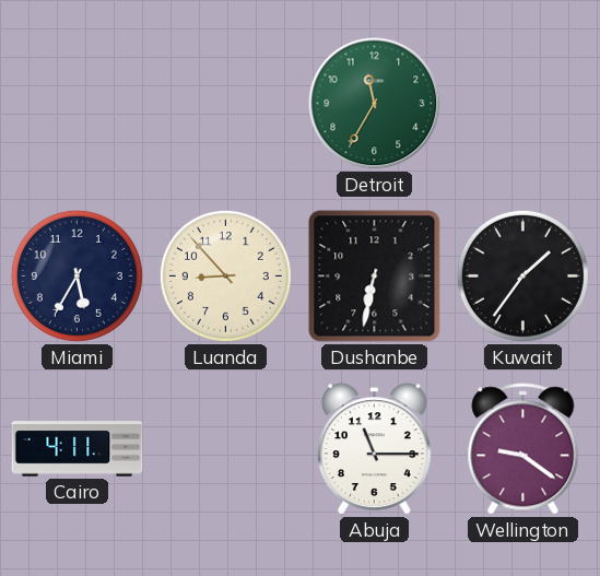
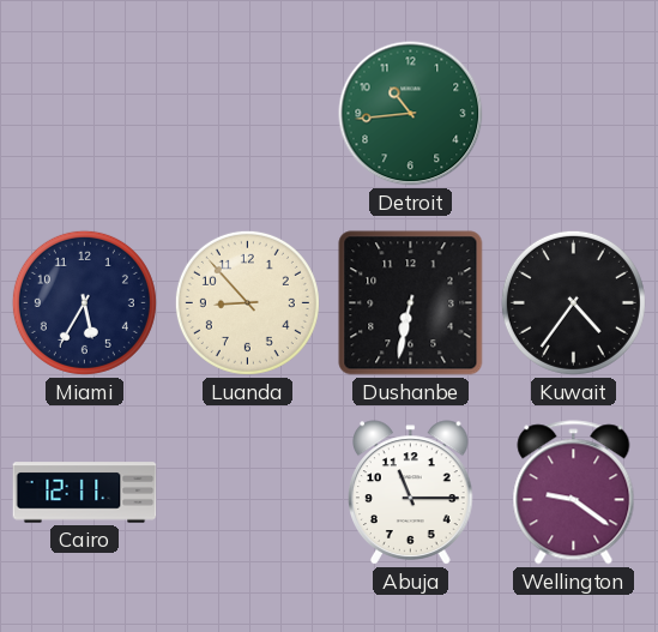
Detroit: 11:35 -> 10:44
Kuwait: 1:36 -> 4:36
Cairo: 4:11 -> 12:11
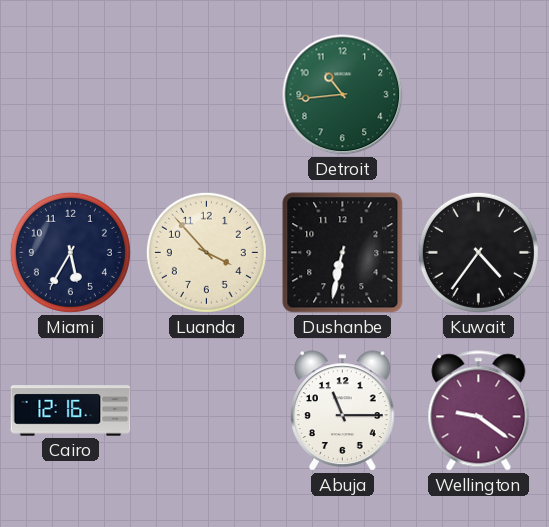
Luanda: 8:53 -> 3:53
Cairo: 12:11 -> 12:16
